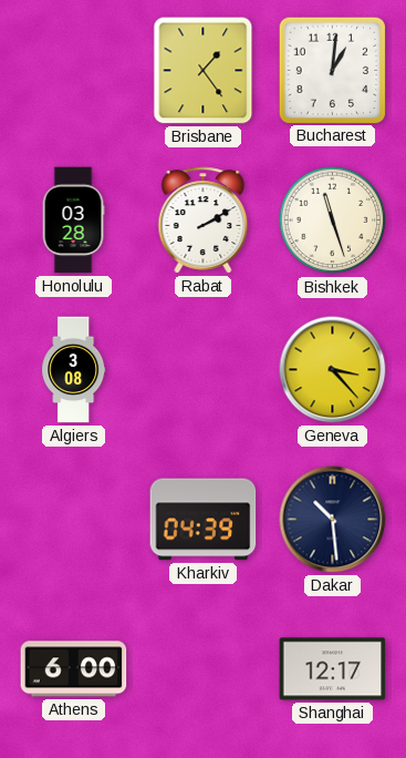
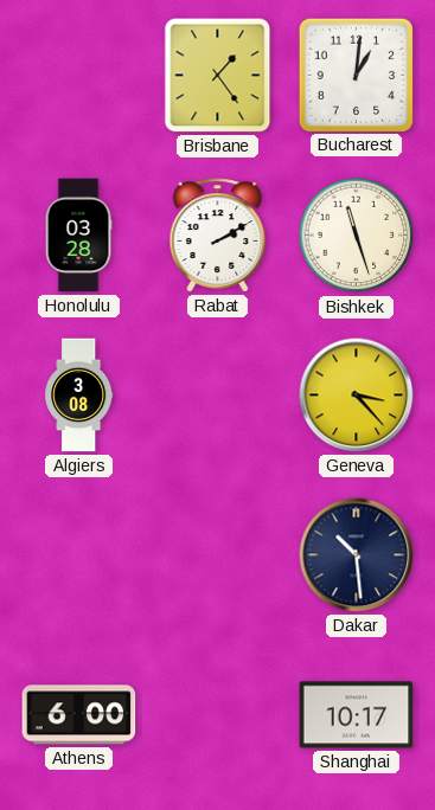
Kharkiv: 04:39 -> none
Shanghai: 12:17 -> 10:17
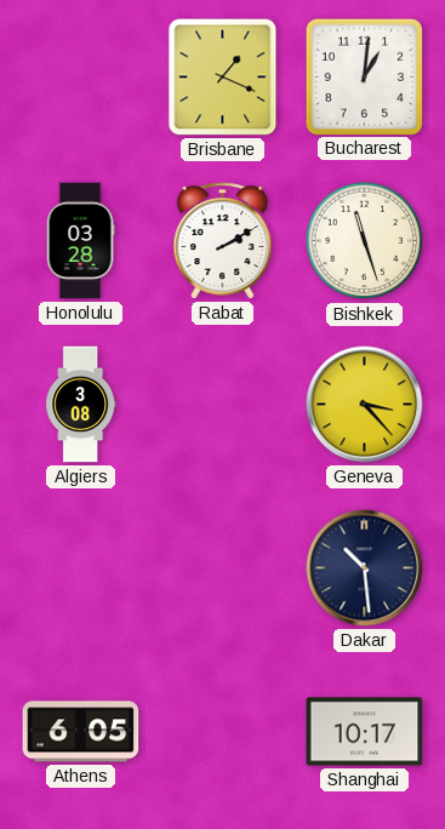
Brisbane: 1:24 -> 1:19
Athens: 6:00 -> 6:05
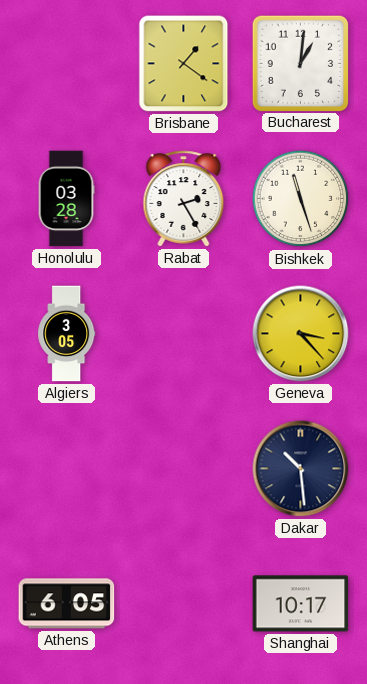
Brisbane: 1:19 -> 1:21
Rabat: 2:10 -> 2:25
Algiers: 3:08 -> 3:05
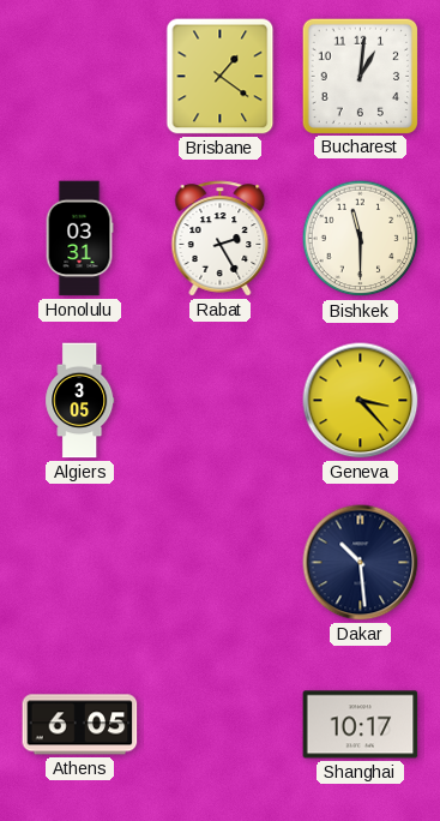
Honolulu: 03:28 -> 03:31
Bishkek: 11:27 -> 11:30
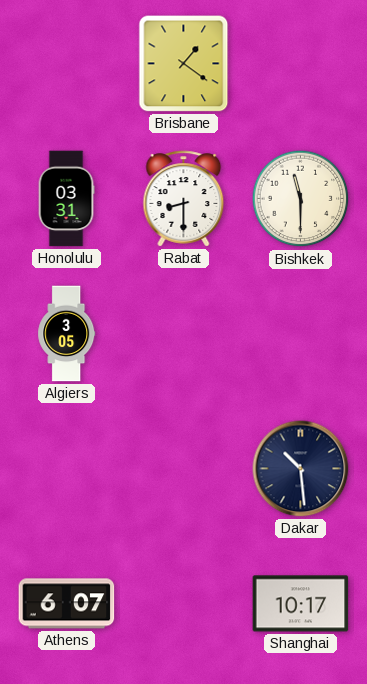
Bucharest: 1:01 -> none
Rabat: 2:25 -> 8:30
Geneva: 3:23 -> none
Athens: 6:05 -> 6:07
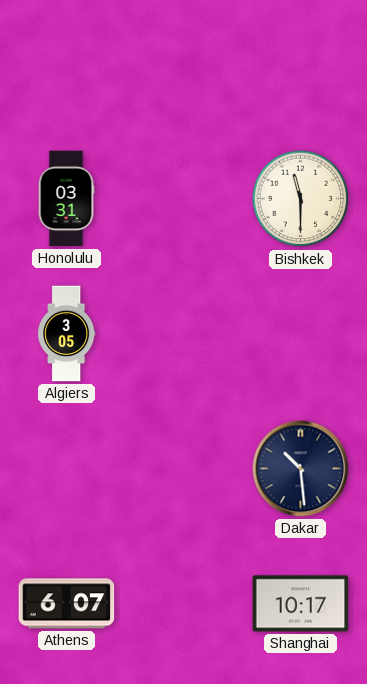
Brisbane: 1:21 -> none
Rabat: 8:30 -> none
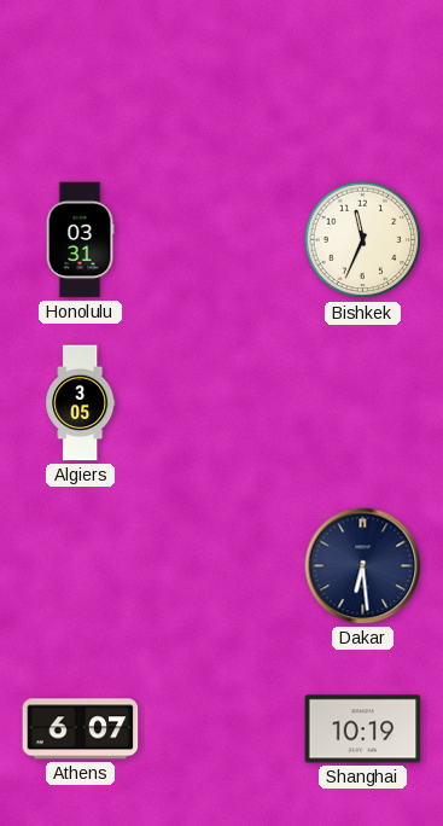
Bishkek: 11:30 -> 11:34
Dakar: 10:29 -> 6:29
Shanghai: 10:17 -> 10:19
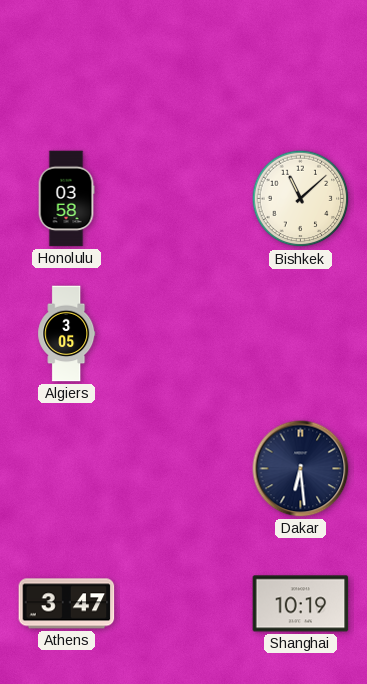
Honolulu: 03:31 -> 03:58
Bishkek: 11:34 -> 11:08
Athens: 6:07 -> 3:47
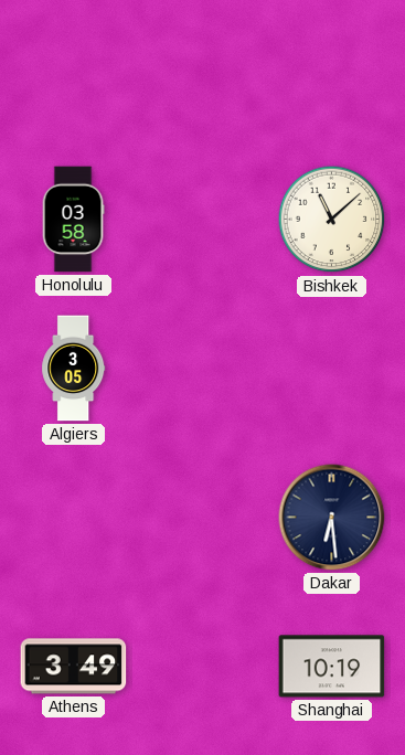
Athens: 3:47 -> 3:49
